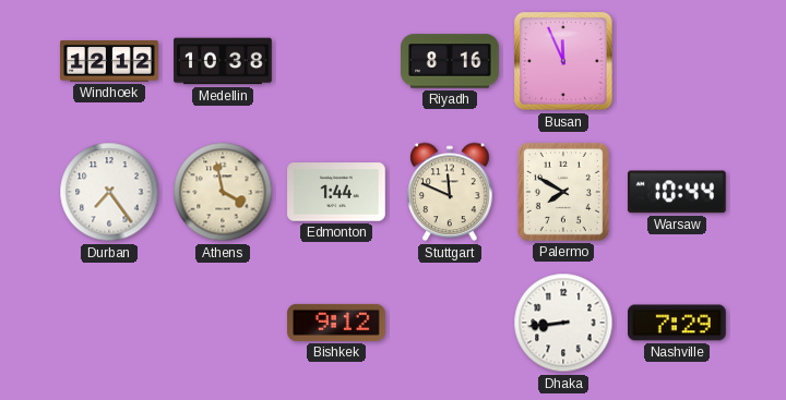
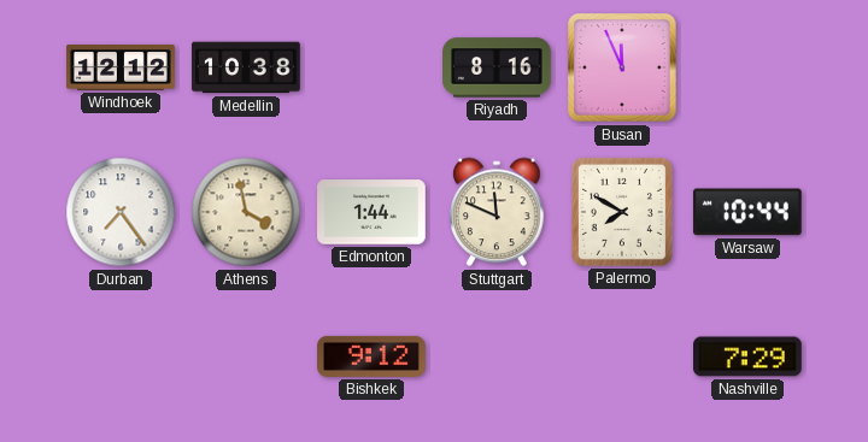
Dhaka: 8:44 -> none
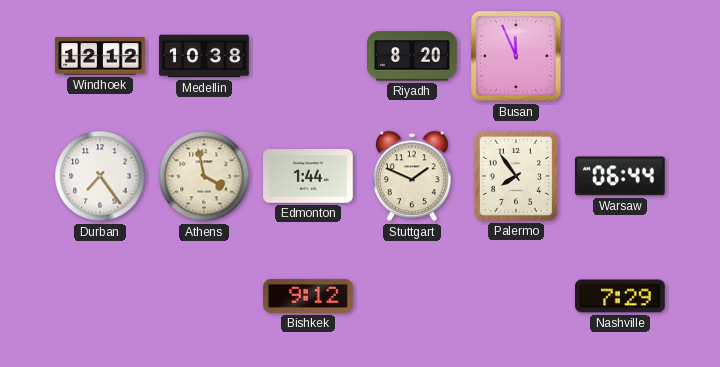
Riyadh: 8:16 -> 8:20
Stuttgart: 11:49 -> 1:49
Palermo: 7:50 -> 7:54
Warsaw: 10:44 -> 06:44
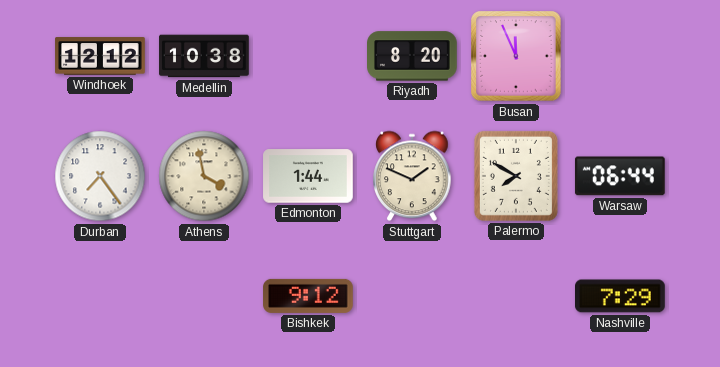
Palermo: 7:54 -> 7:50
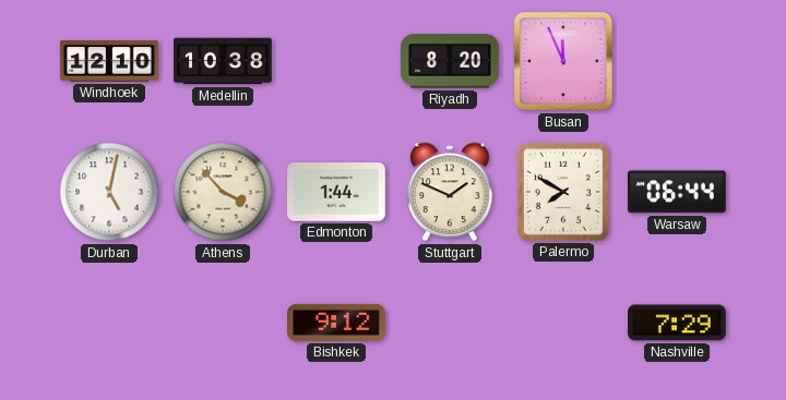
Windhoek: 12:12 -> 12:10
Durban: 7:24 -> 5:02
Athens: 3:58 -> 3:53
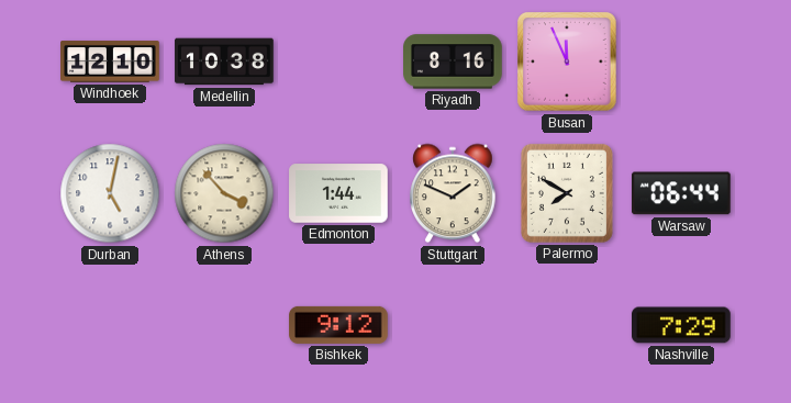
Riyadh: 8:20 -> 8:16
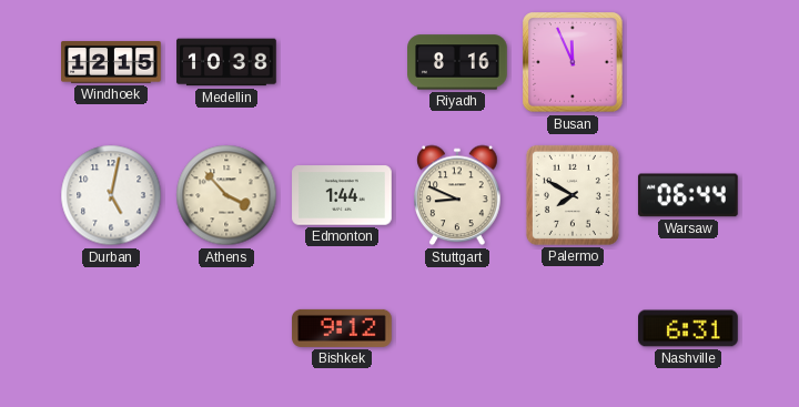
Windhoek: 12:10 -> 12:15
Stuttgart: 1:49 -> 8:49
Nashville: 7:29 -> 6:31
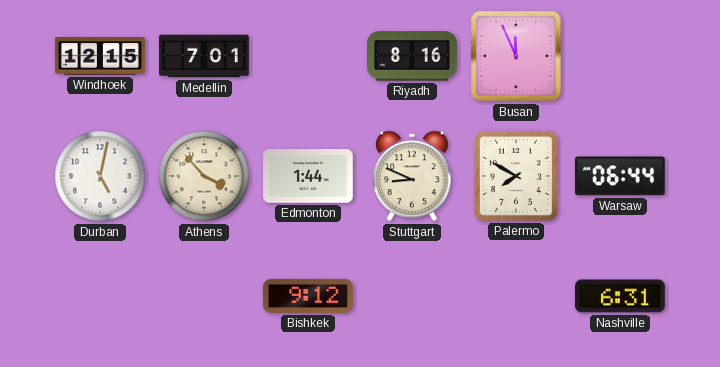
Medellin: 10:38 -> 7:01
